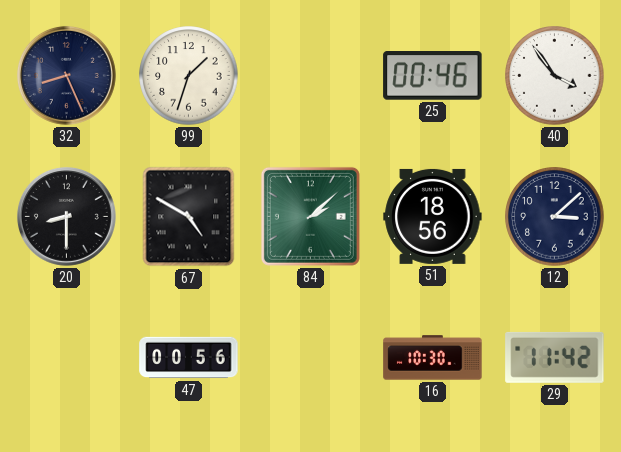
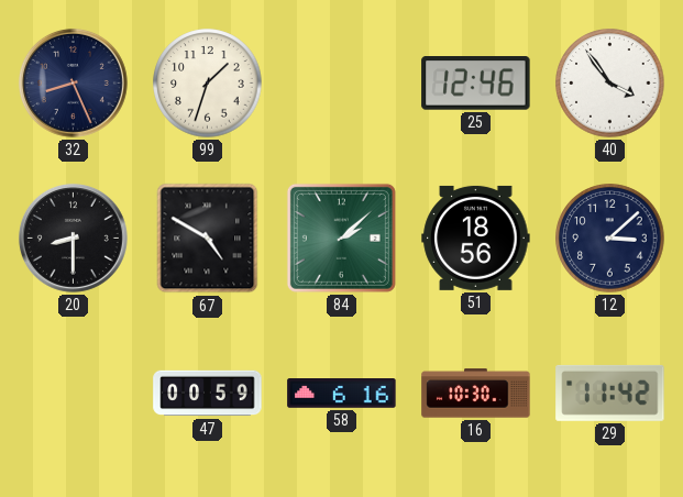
25: 00:46 -> 12:46
47: 00:56 -> 00:59
58: none -> 6:16
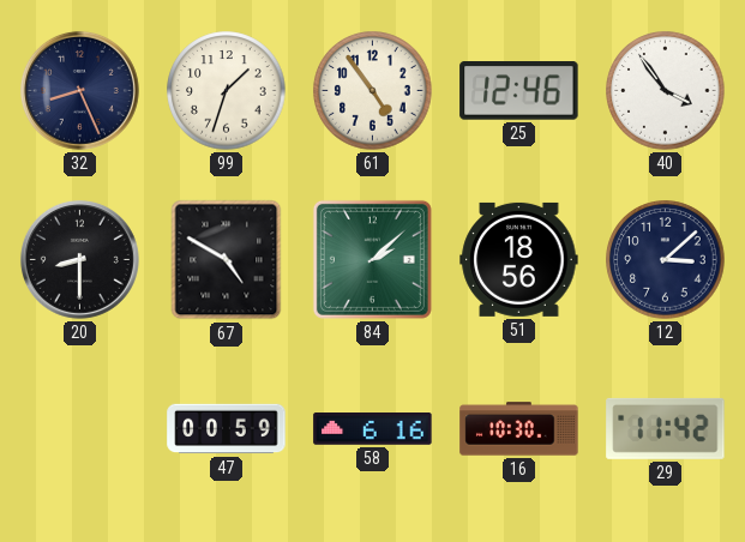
61: none -> 4:54
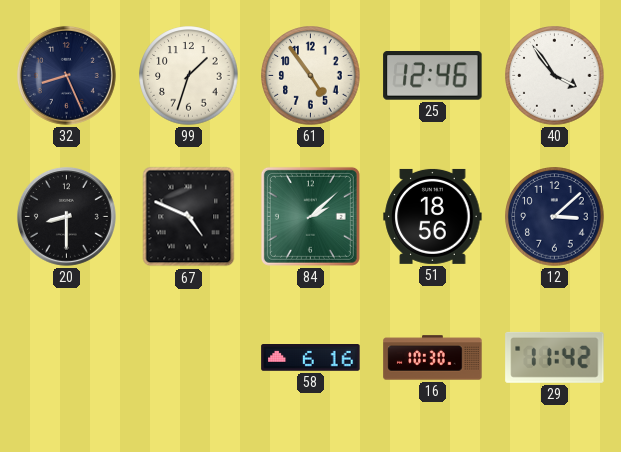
67: 4:50 -> 4:49
47: 00:59 -> none
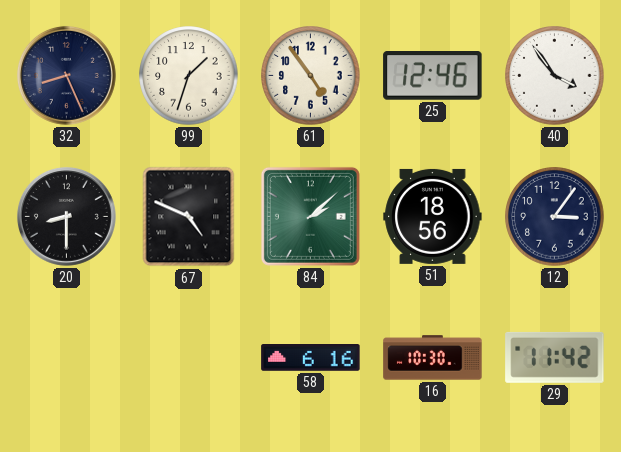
12: 3:08 -> 3:06
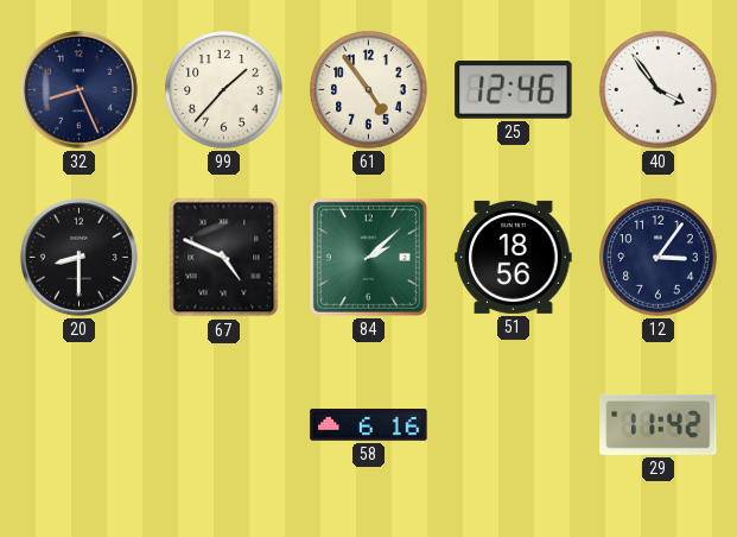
99: 1:33 -> 1:37
16: 10:30 -> none
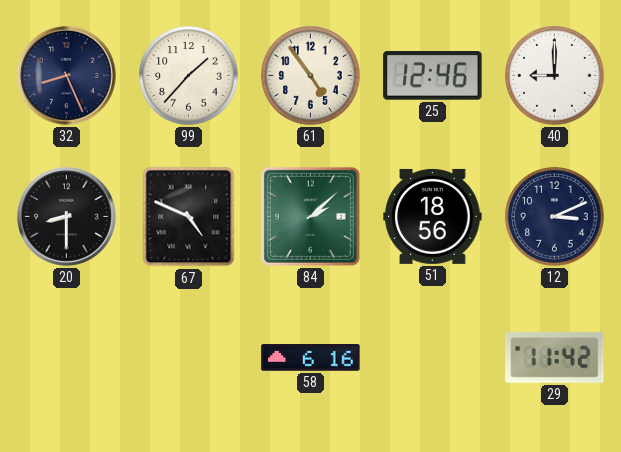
40: 3:54 -> 9:00
12: 3:06 -> 3:11
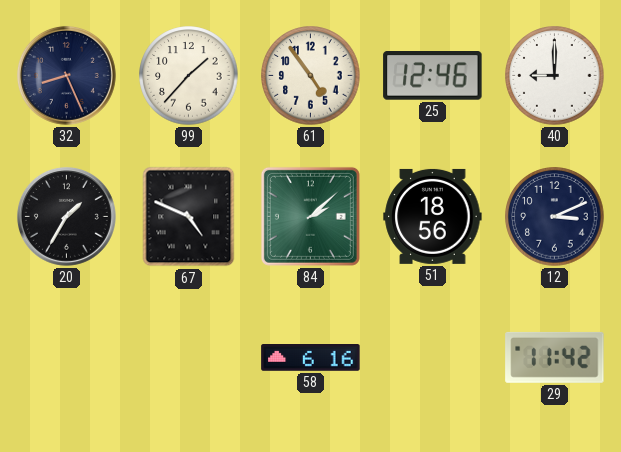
20: 8:30 -> 1:35
